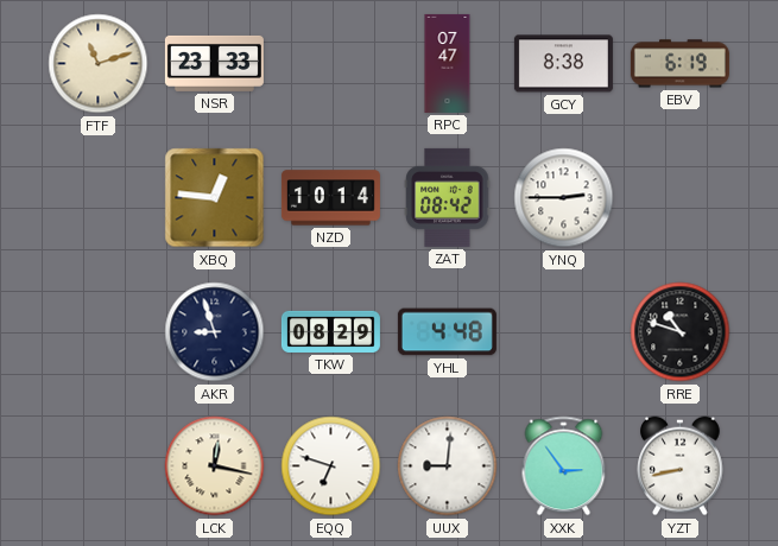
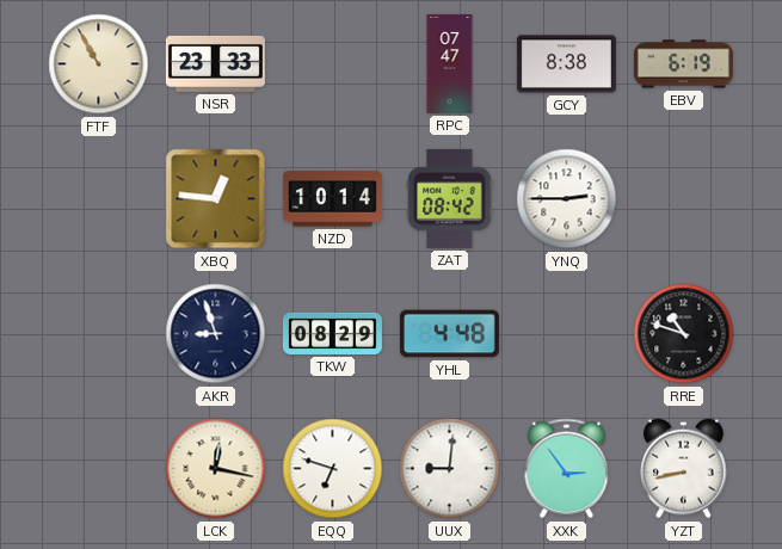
FTF: 11:12 -> 10:55
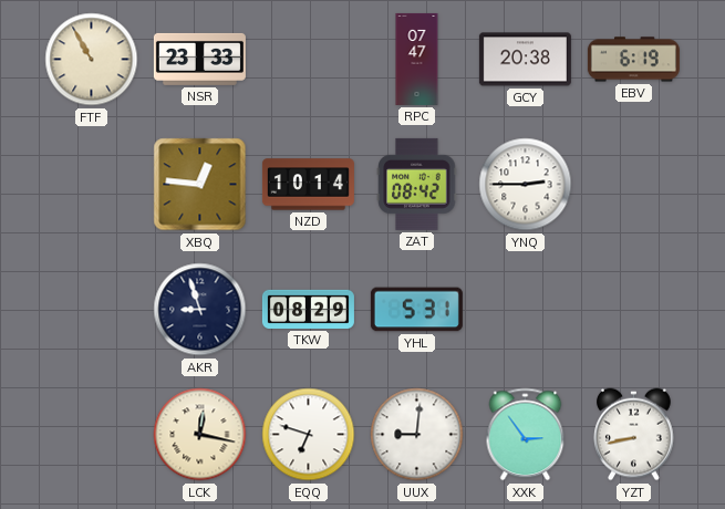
GCY: 8:38 -> 20:38
YHL: 4:48 -> 5:31
RRE: 10:48 -> none
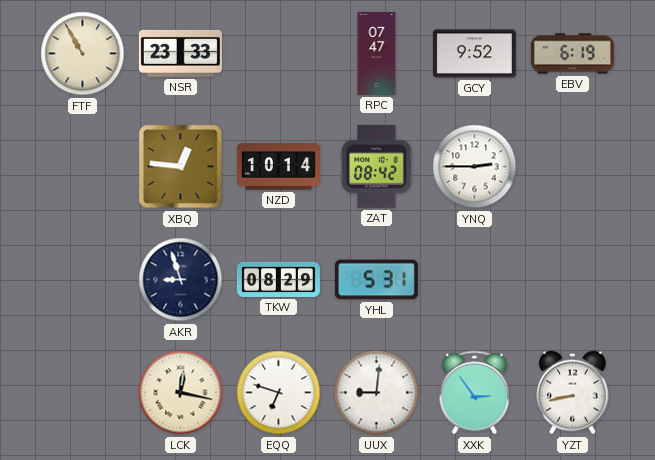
GCY: 20:38 -> 9:52
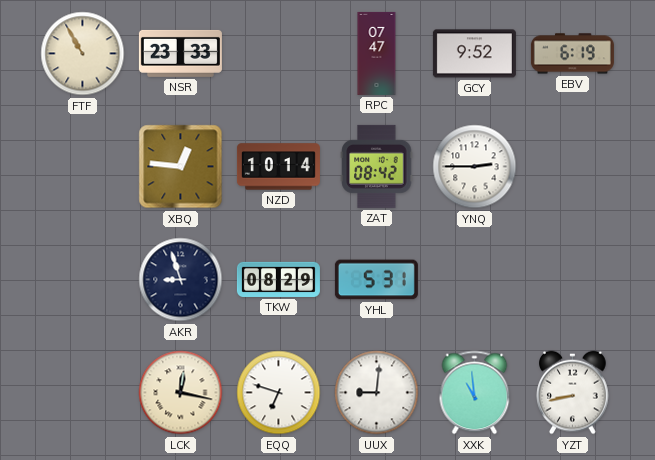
XXK: 2:54 -> 10:59
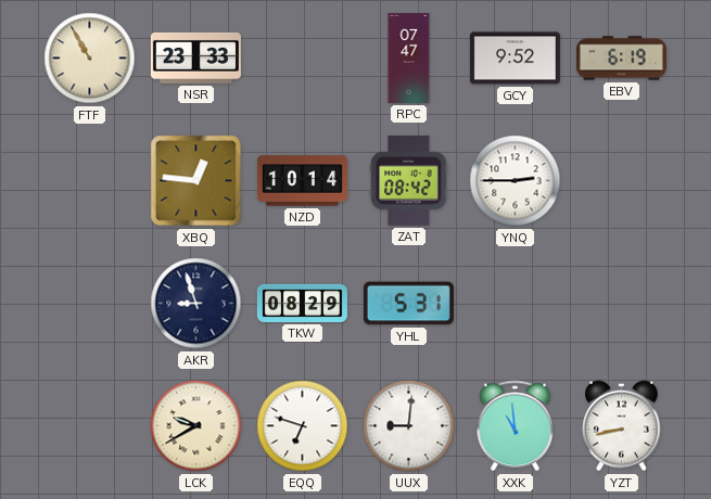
LCK: 12:17 -> 9:40
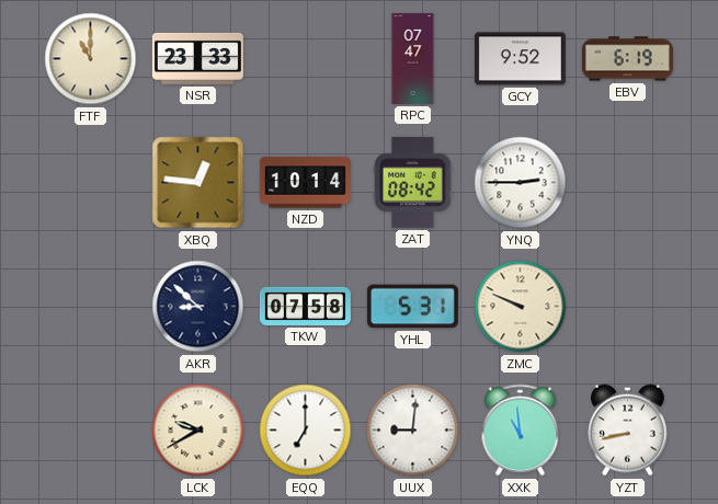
FTF: 10:55 -> 11:00
AKR: 8:57 -> 8:52
TKW: 08:29 -> 07:58
ZMC: none -> 9:49
EQQ: 6:48 -> 7:00
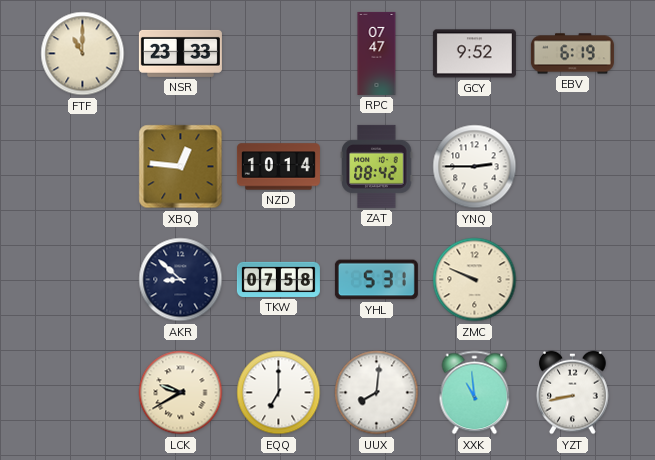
UUX: 9:01 -> 8:01
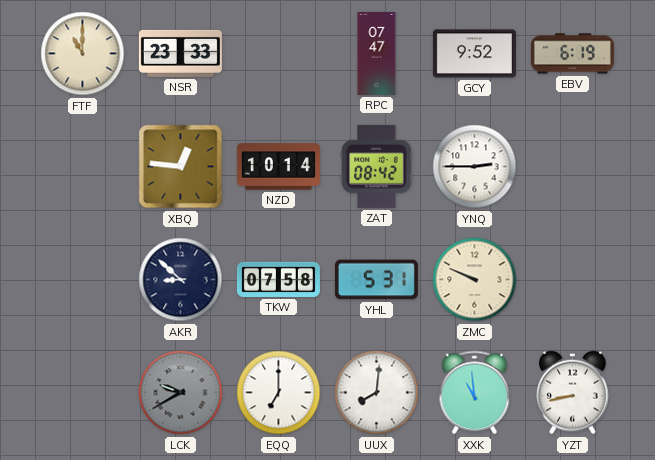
LCK dial: cream -> grey
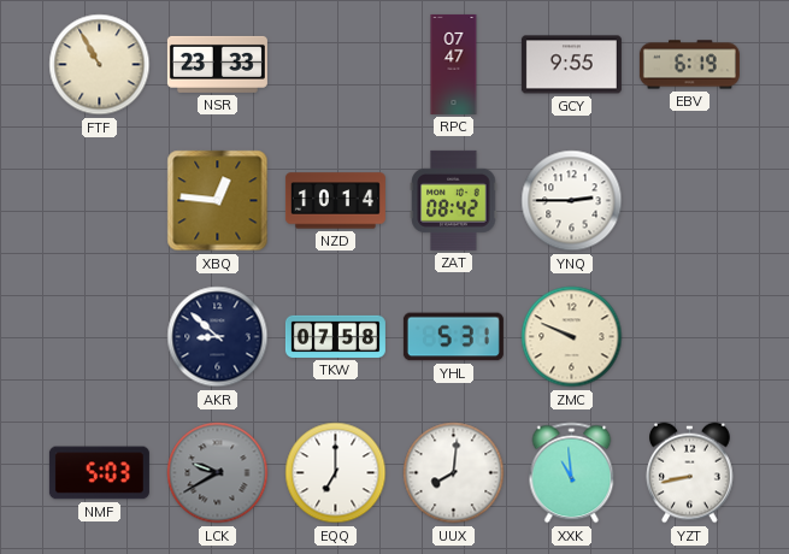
FTF: 11:00 -> 10:55
GCY: 9:52 -> 9:55
NMF: none -> 5:03
